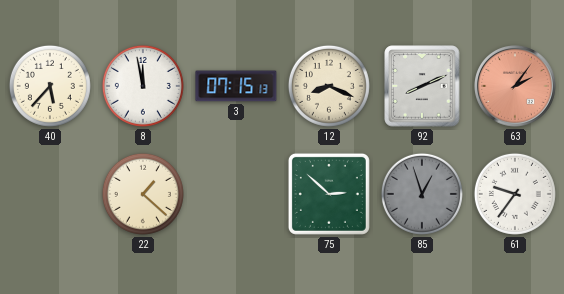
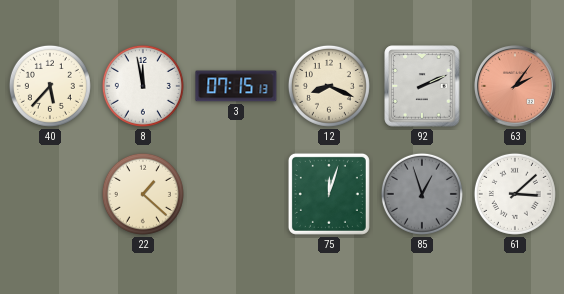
92: 8:11 -> 2:11
75: 2:52 -> 12:03
61: 9:36 -> 3:08
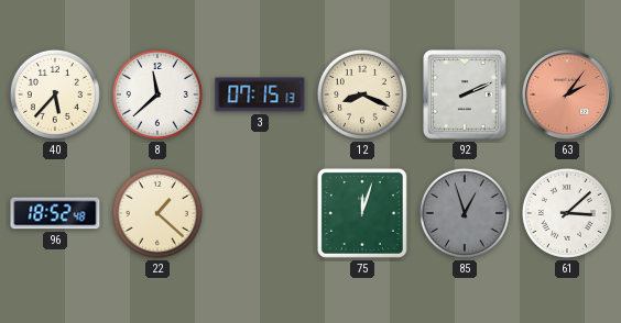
8: 11:58 -> 11:38
96: none -> 18:52
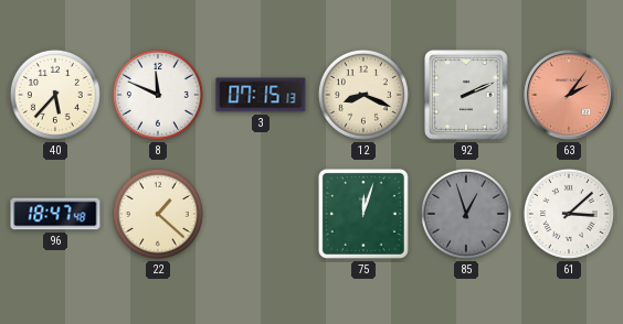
8: 11:38 -> 11:49
96: 18:52 -> 18:47
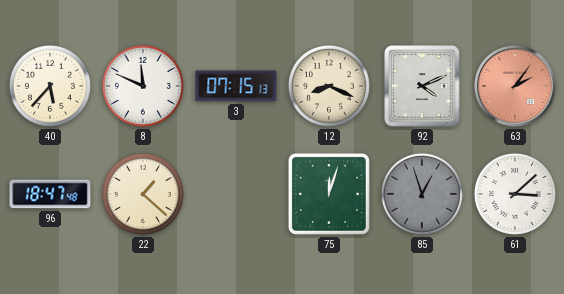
92: 2:11 -> 4:11
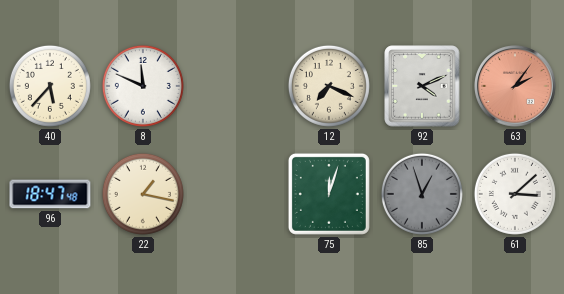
3: 07:15 -> none
12: 8:19 -> 7:19
22: 1:22 -> 1:17
